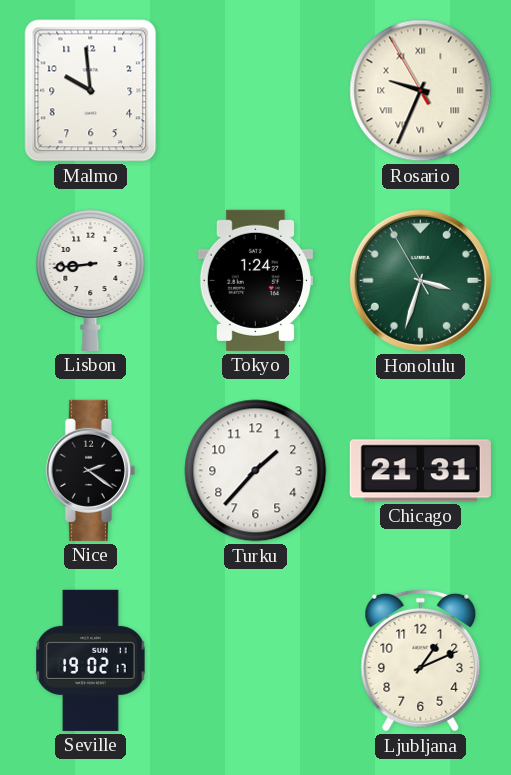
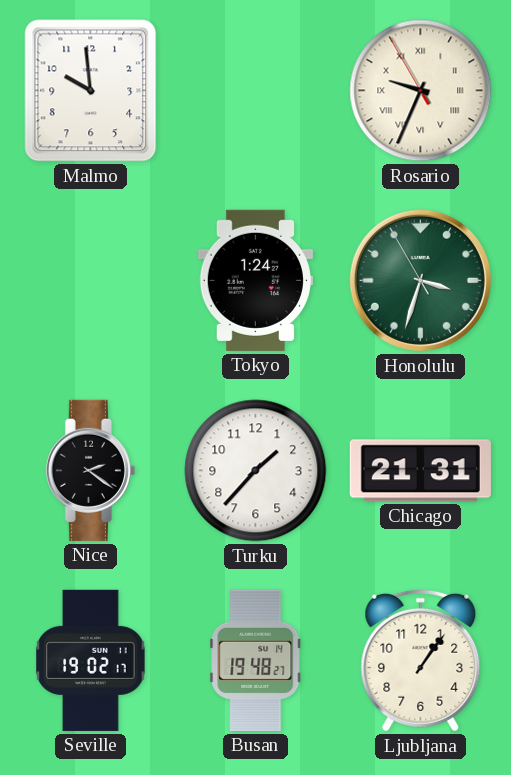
Lisbon: 8:44 -> none
Busan: none -> 19:48
Ljubljana: 1:11 -> 1:06
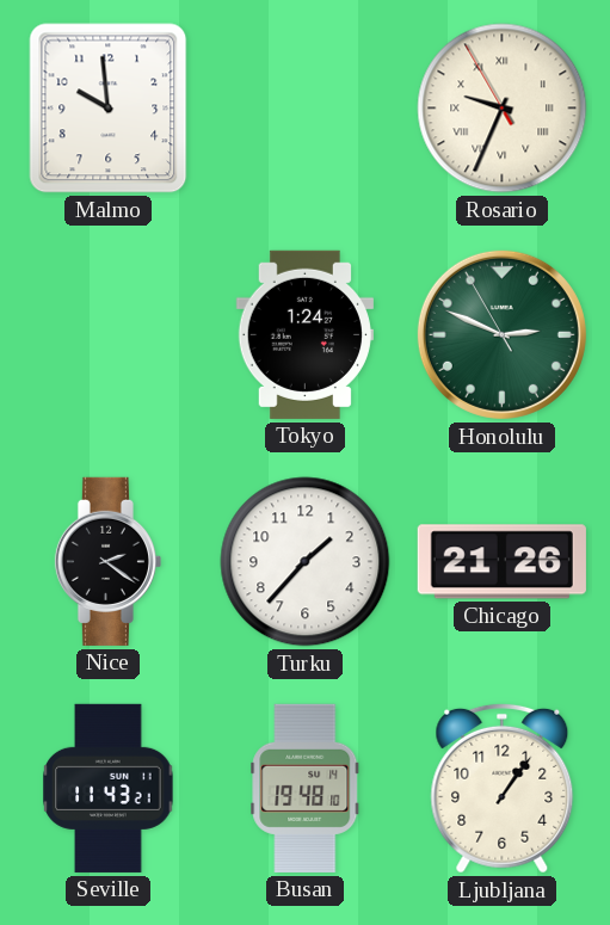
Honolulu: 3:32 -> 2:48
Chicago: 21:31 -> 21:26
Seville: 19:02 -> 11:43
Busan: 19:48:27 -> 19:48:10
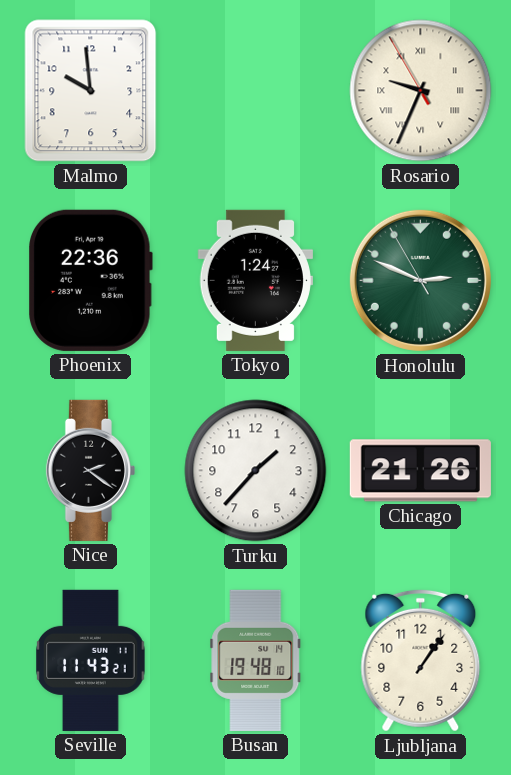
Phoenix: none -> 22:36
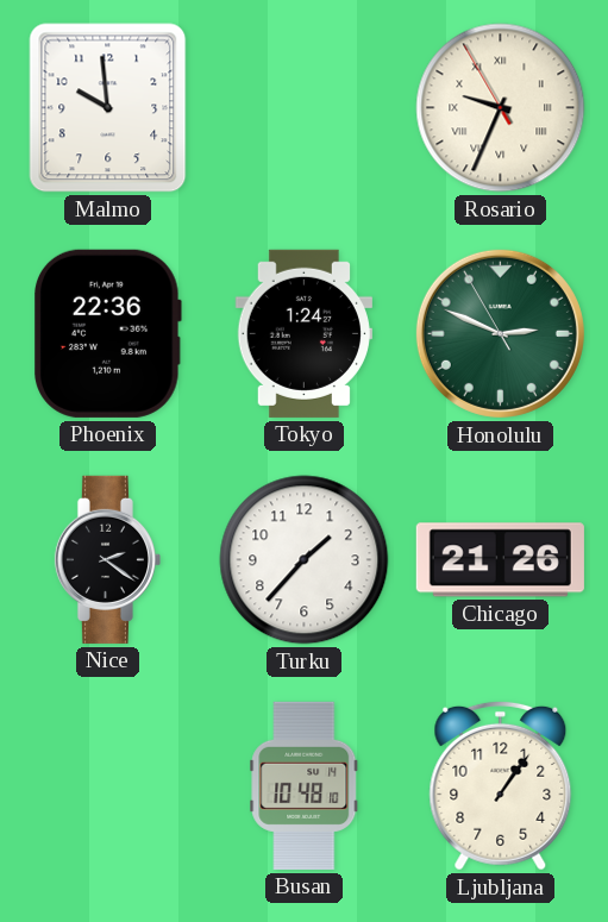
Seville: 11:43 -> none
Busan: 19:48 -> 10:48
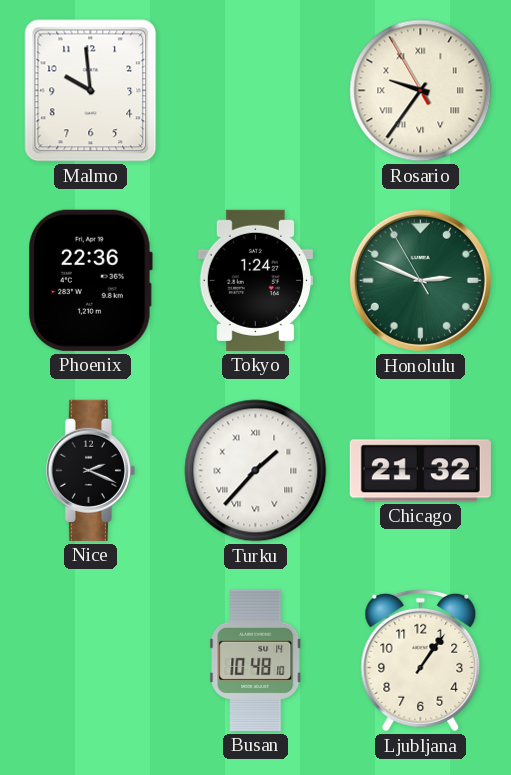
Rosario: 9:33 -> 9:35
Nice: 2:21 -> 2:19
Turku numerals: Arabic -> Roman
Chicago: 21:26 -> 21:32
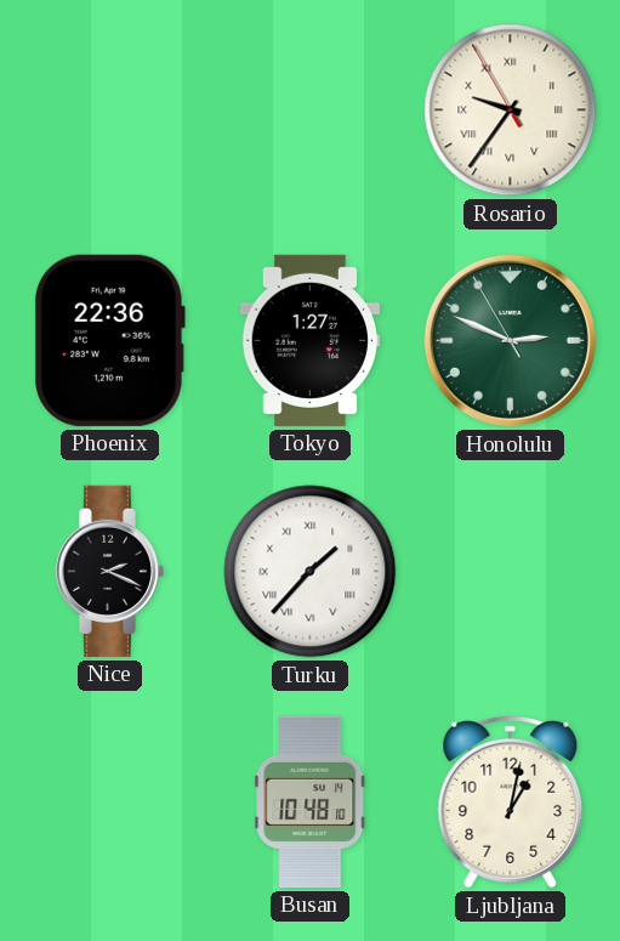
Malmo: 9:59 -> none
Tokyo: 1:24 -> 1:27
Chicago: 21:32 -> none
Ljubljana: 1:06 -> 1:02
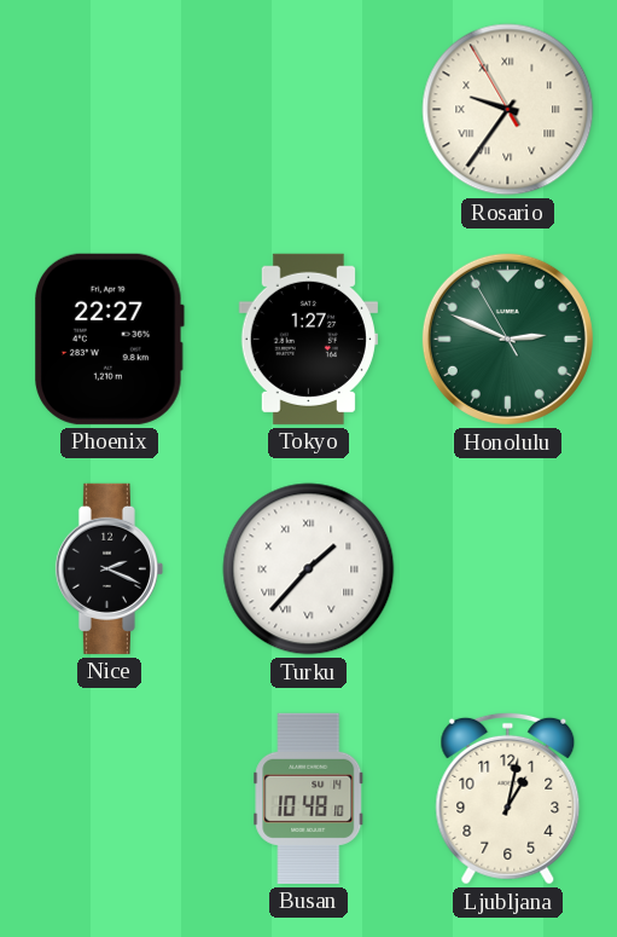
Phoenix: 22:36 -> 22:27
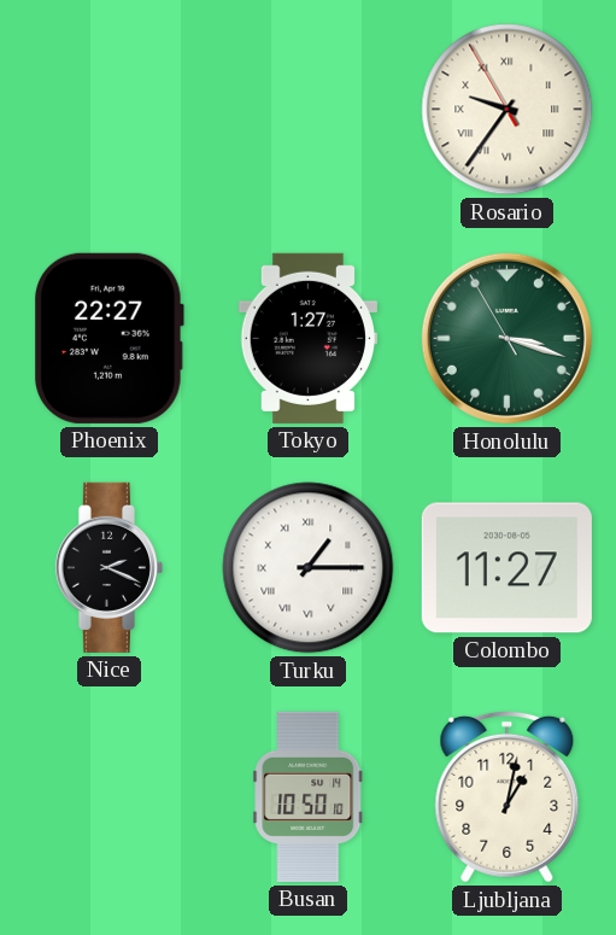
Honolulu: 2:48 -> 3:17
Turku: 1:37 -> 1:15
Colombo: none -> 11:27
Busan: 10:48 -> 10:50
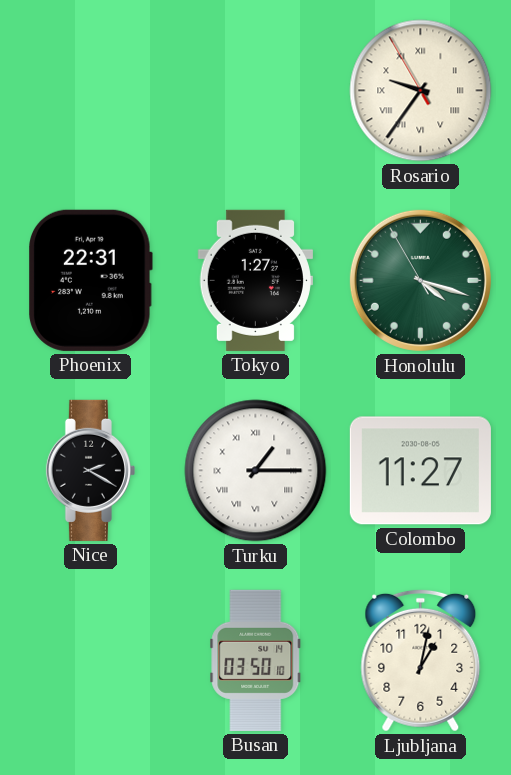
Phoenix: 22:27 -> 22:31
Honolulu: 3:17 -> 4:17
Nice: 2:19 -> 2:20
Busan: 10:50 -> 03:50
